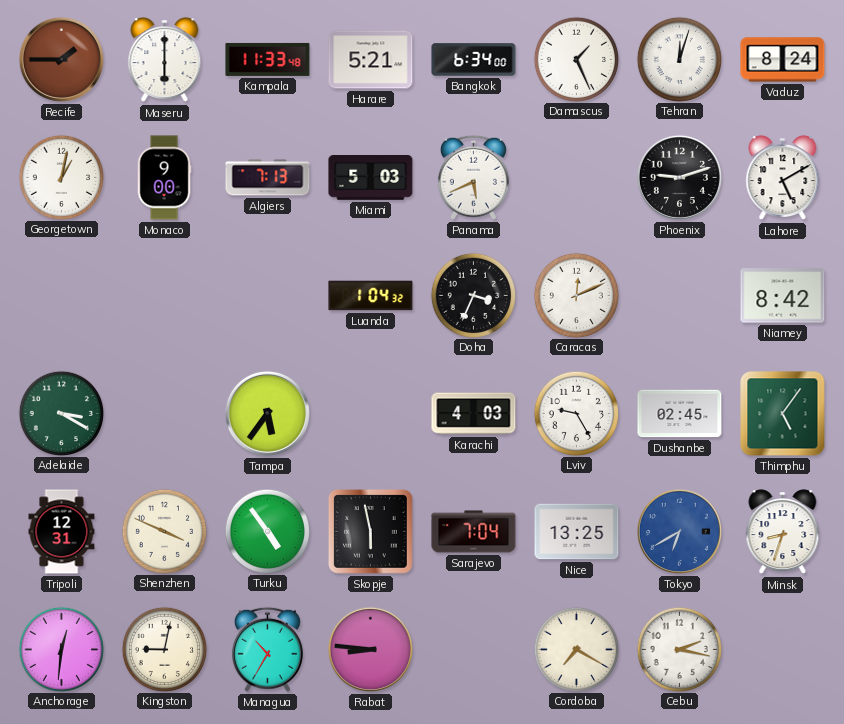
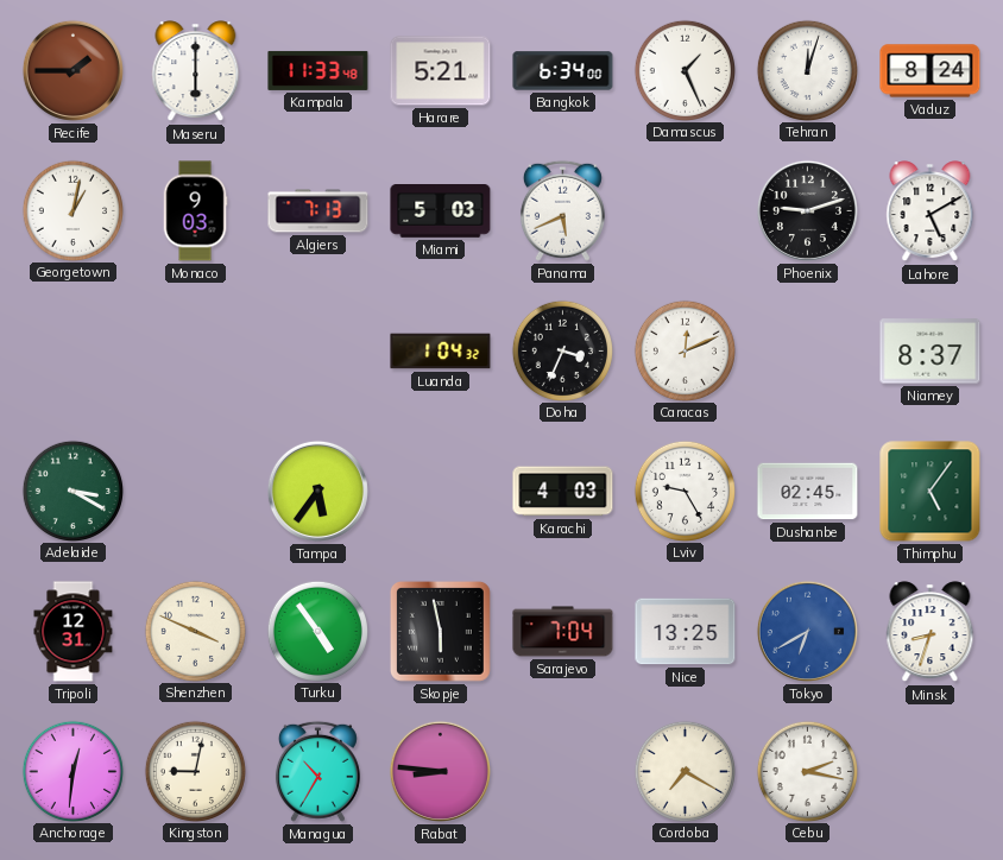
Monaco: 9:00 -> 9:03
Niamey: 8:42 -> 8:37
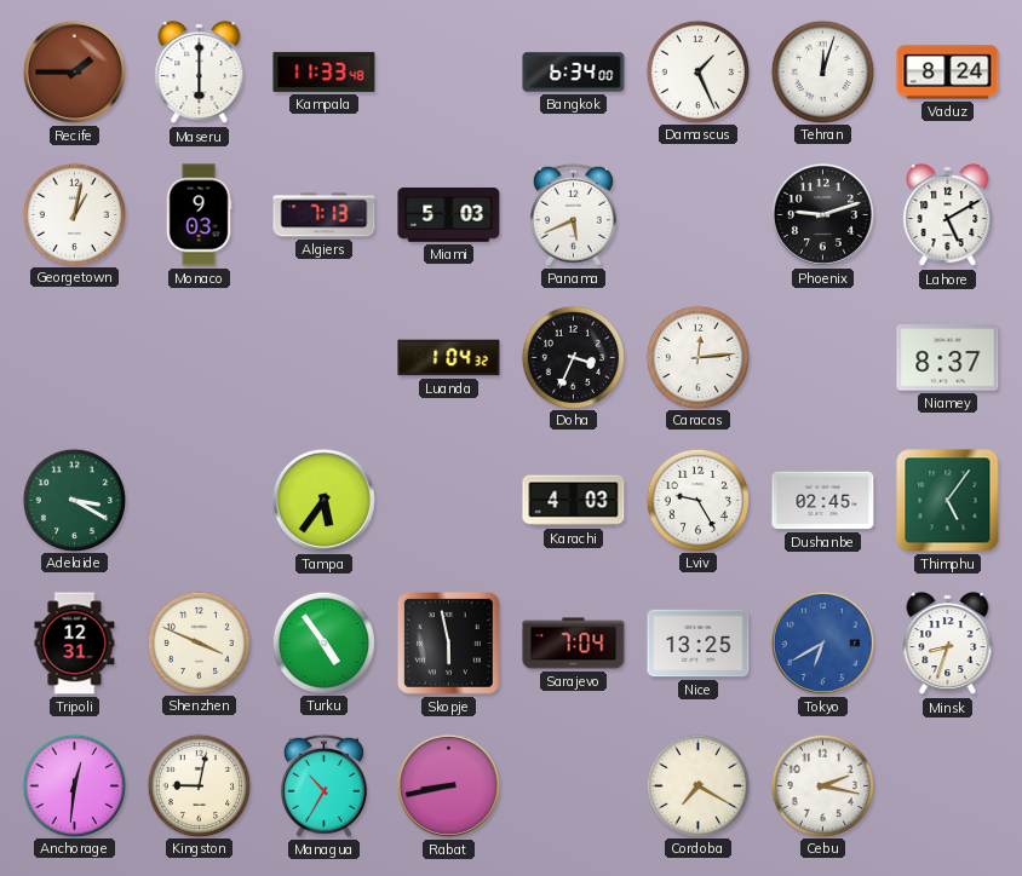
Harare: 5:21 -> none
Caracas: 12:11 -> 12:14
Rabat: 8:46 -> 8:43
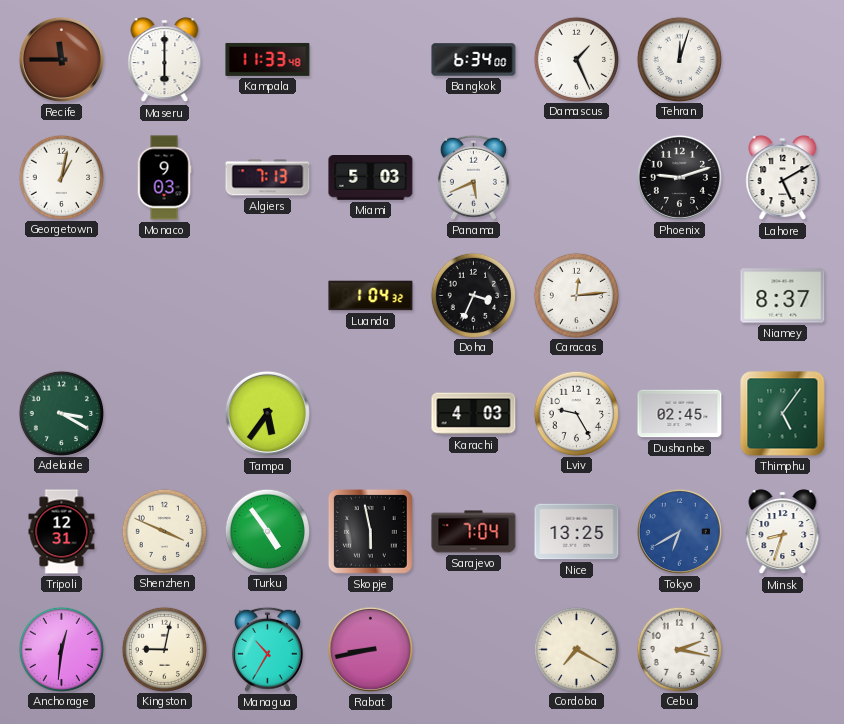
Recife: 1:45 -> 11:45
Vaduz: 8:24 -> none
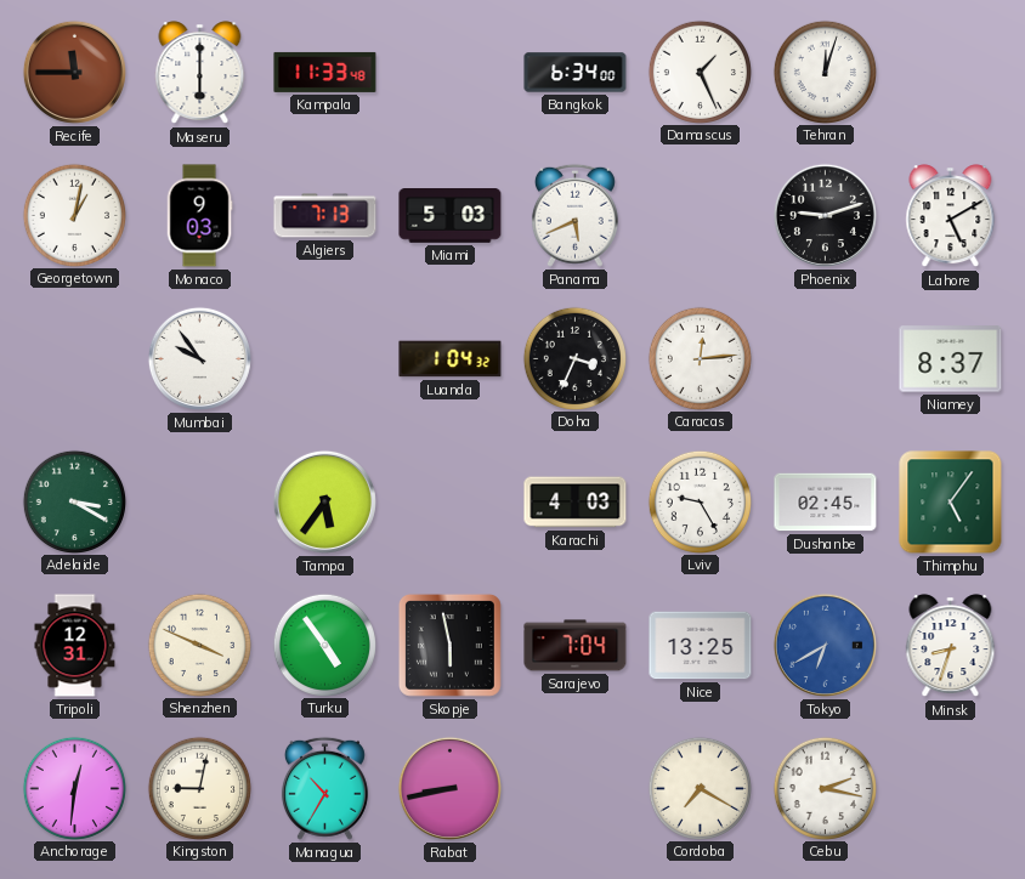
Mumbai: none -> 9:54
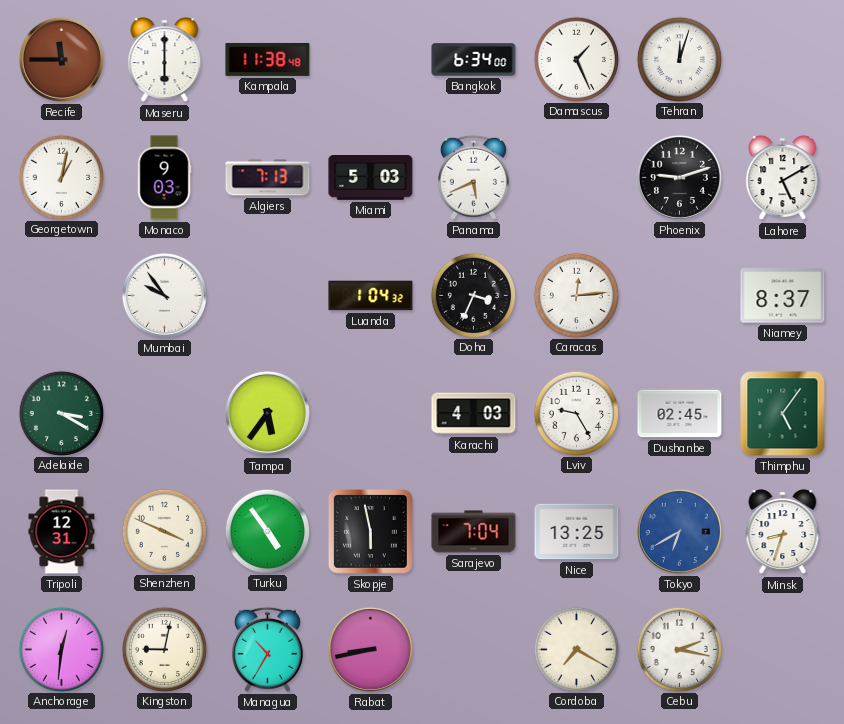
Kampala: 11:33 -> 11:38
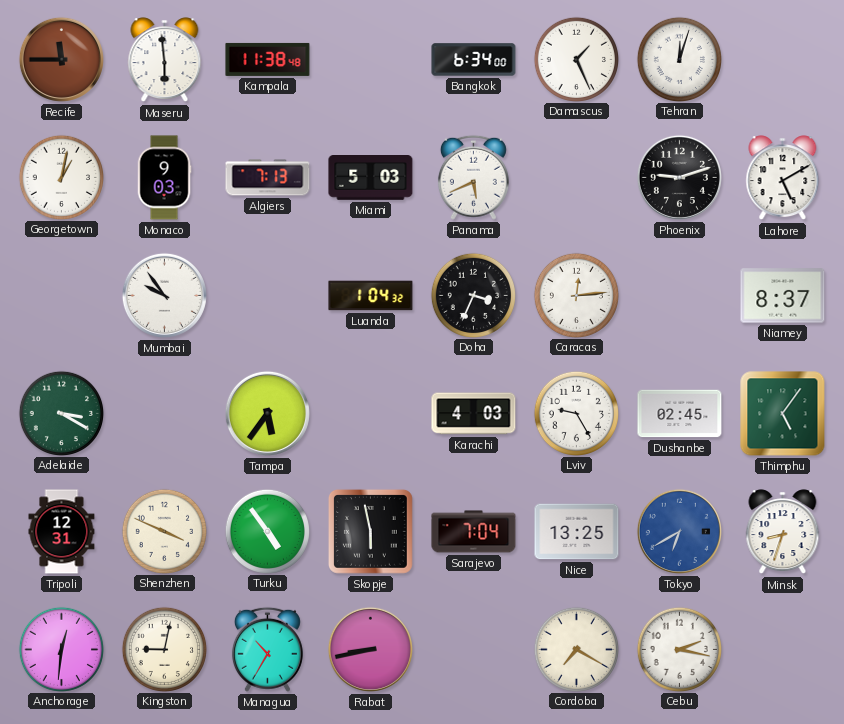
Maseru: 6:00 -> 5:59
